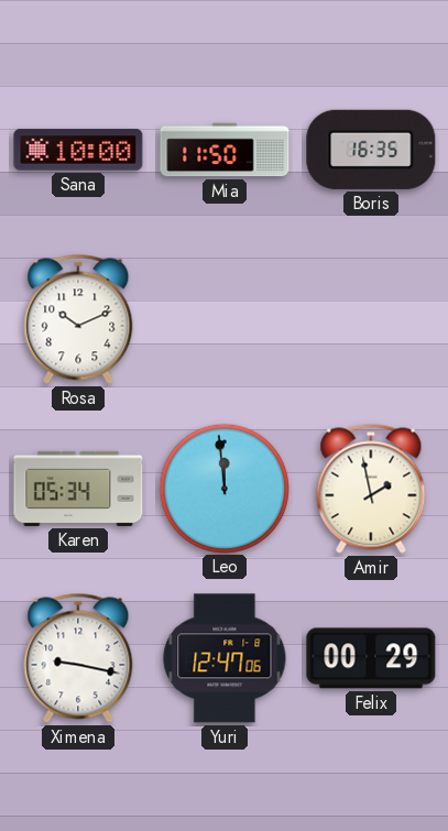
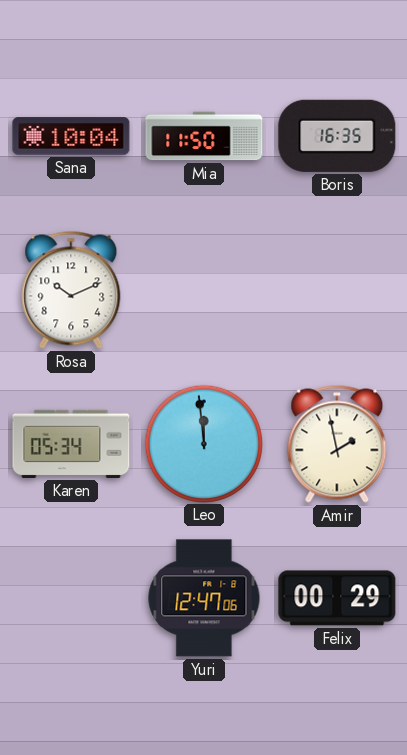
Sana: 10:00 -> 10:04
Ximena: 9:17 -> none
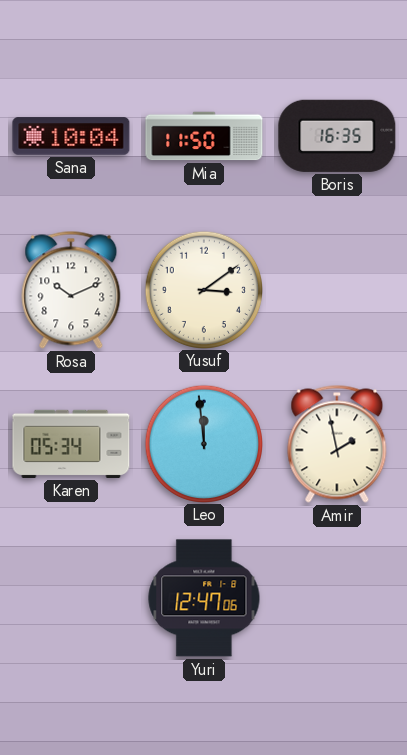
Yusuf: none -> 3:09
Felix: 00:29 -> none
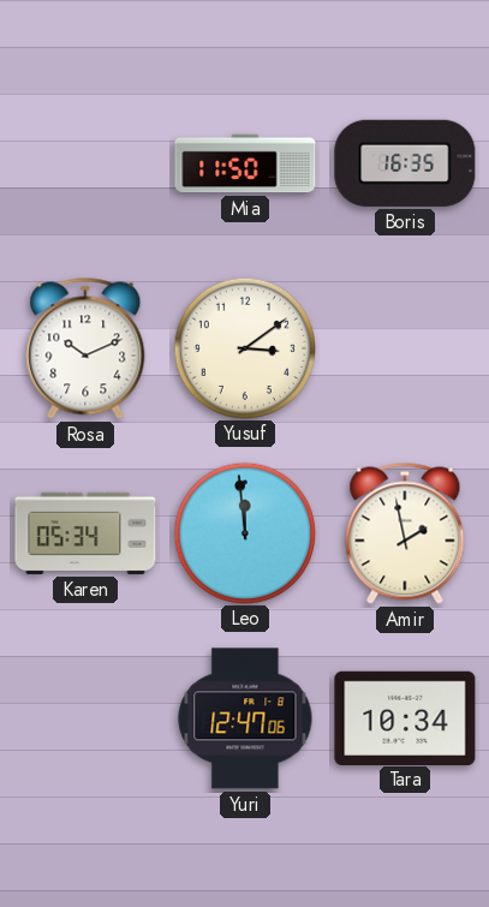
Sana: 10:04 -> none
Tara: none -> 10:34
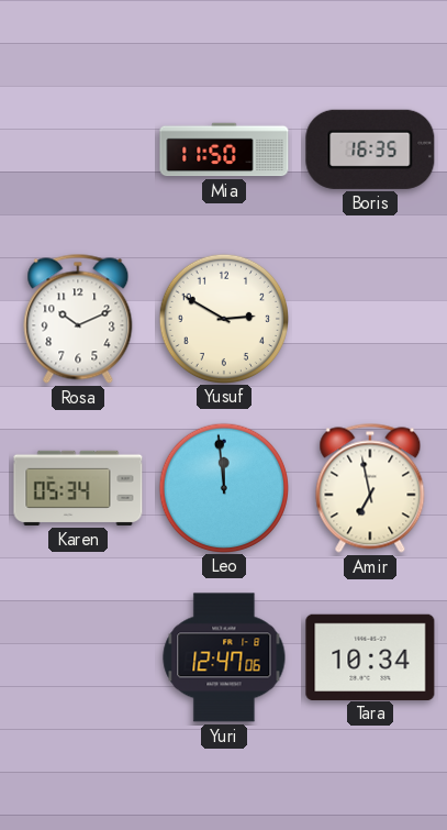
Yusuf: 3:09 -> 2:50
Amir: 1:58 -> 6:58
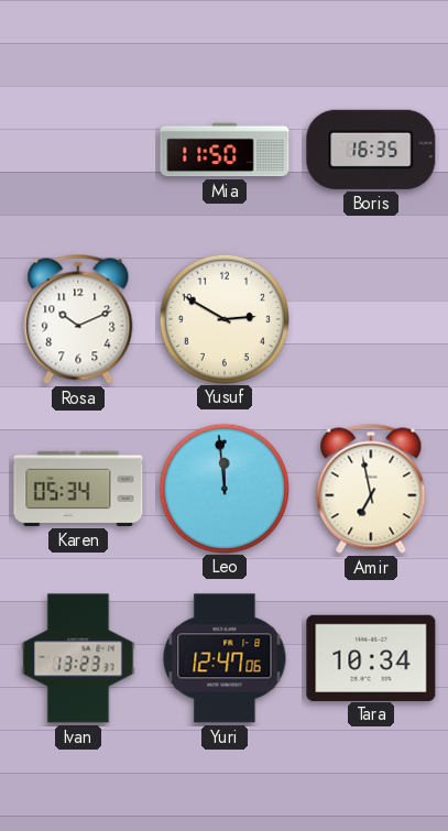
Ivan: none -> 13:23
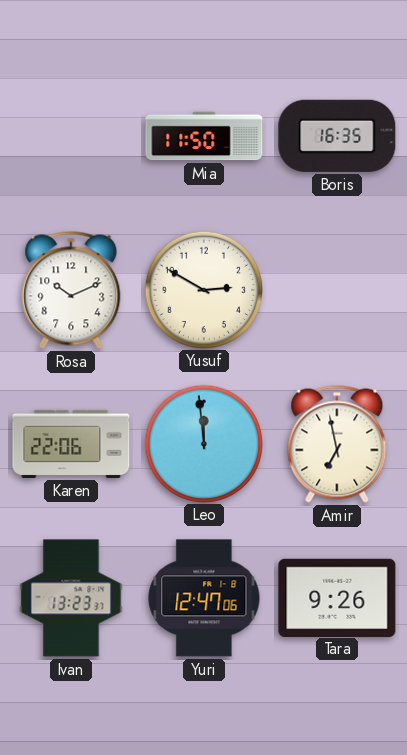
Karen: 05:34 -> 22:06
Tara: 10:34 -> 9:26
